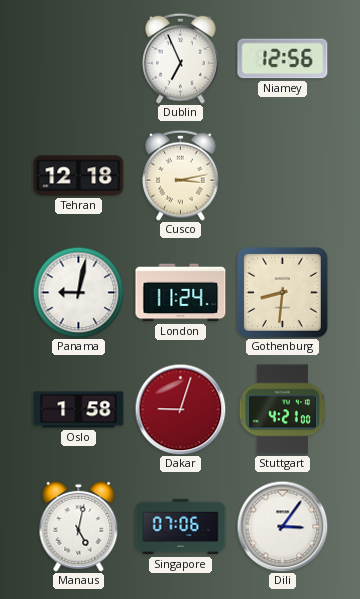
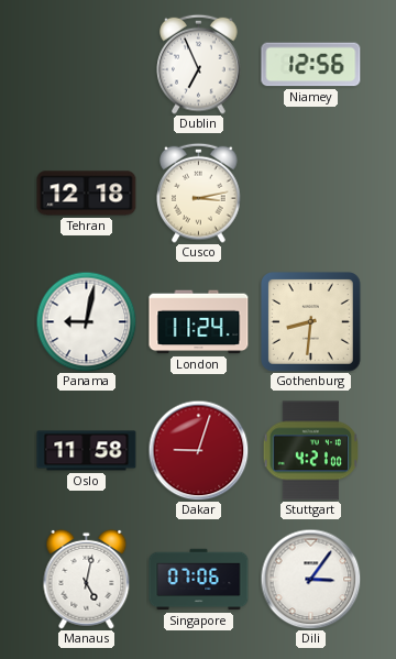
Oslo: 1:58 -> 11:58
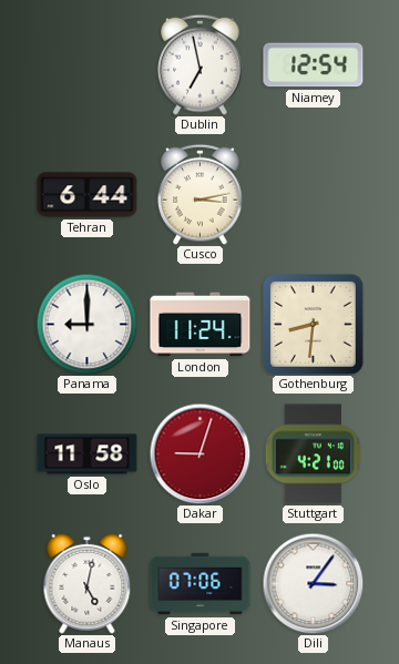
Dublin: 6:56 -> 6:58
Niamey: 12:56 -> 12:54
Tehran: 12:18 -> 6:44
Panama: 9:02 -> 9:00
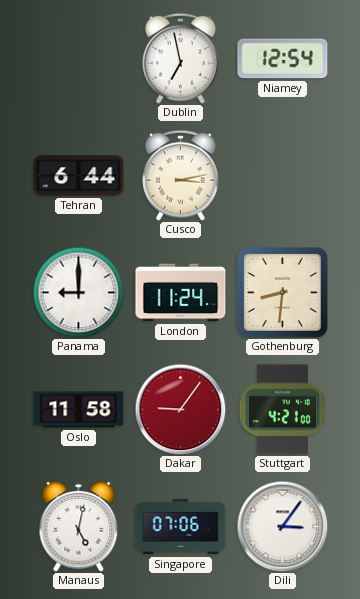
Dakar: 9:03 -> 9:06
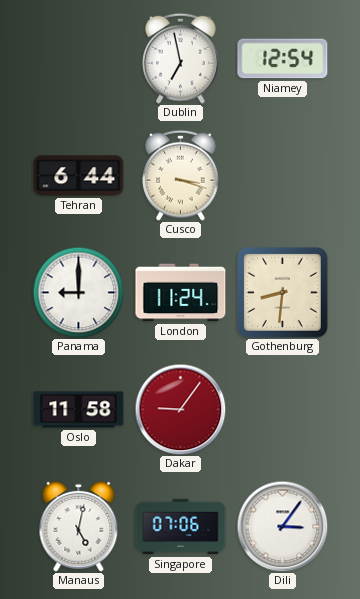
Cusco: 3:13 -> 3:18
Stuttgart: 4:21 -> none
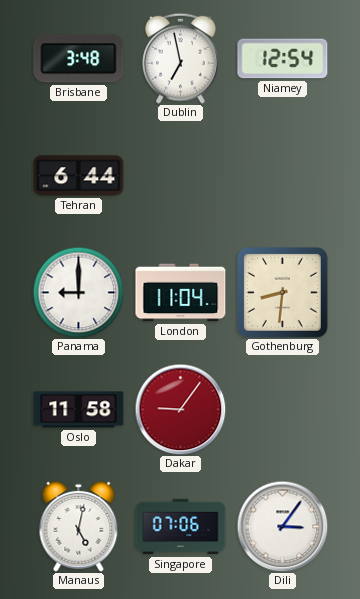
Brisbane: none -> 3:48
Cusco: 3:18 -> none
London: 11:24 -> 11:04
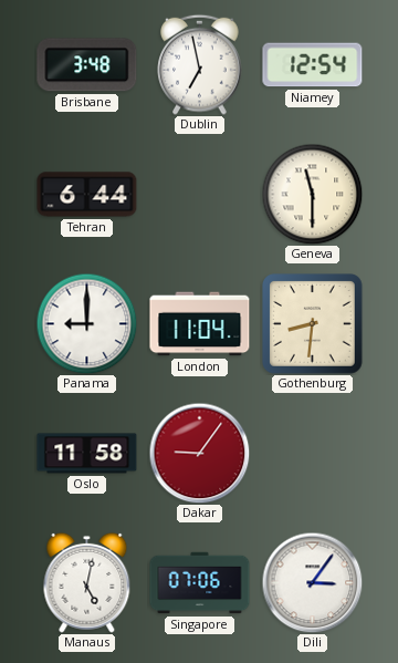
Geneva: none -> 11:30
